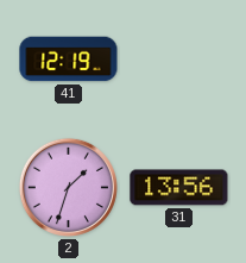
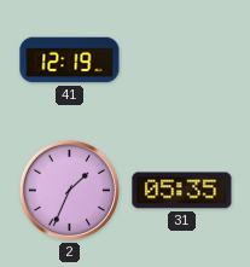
2: 1:33 -> 1:34
31: 13:56 -> 05:35
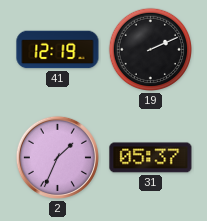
19: none -> 2:11
31: 05:35 -> 05:37
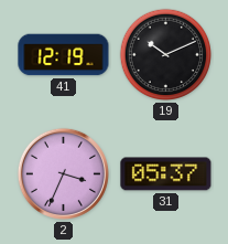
19: 2:11 -> 10:11
2: 1:34 -> 3:34
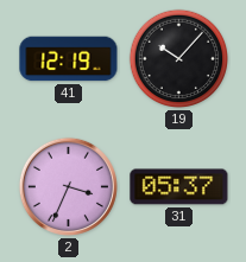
19: 10:11 -> 10:07
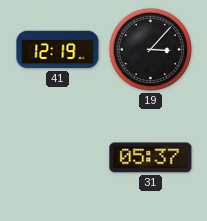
19: 10:07 -> 3:07
2: 3:34 -> none
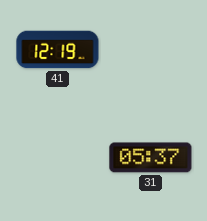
19: 3:07 -> none
